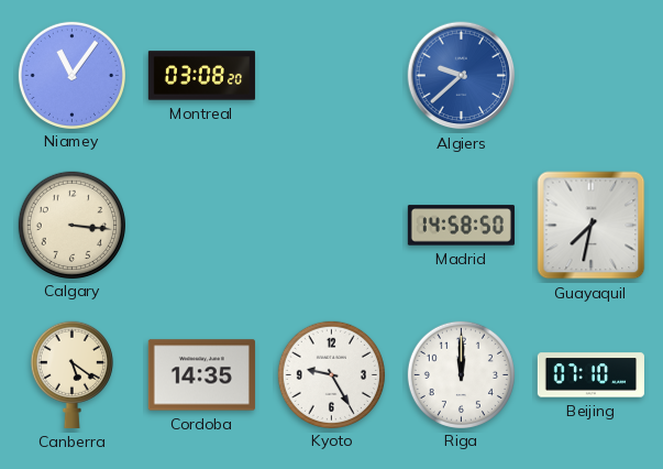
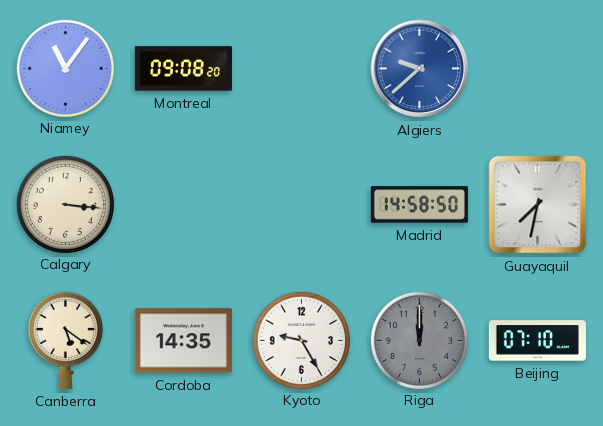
Montreal: 03:08 -> 09:08
Riga dial: white -> grey
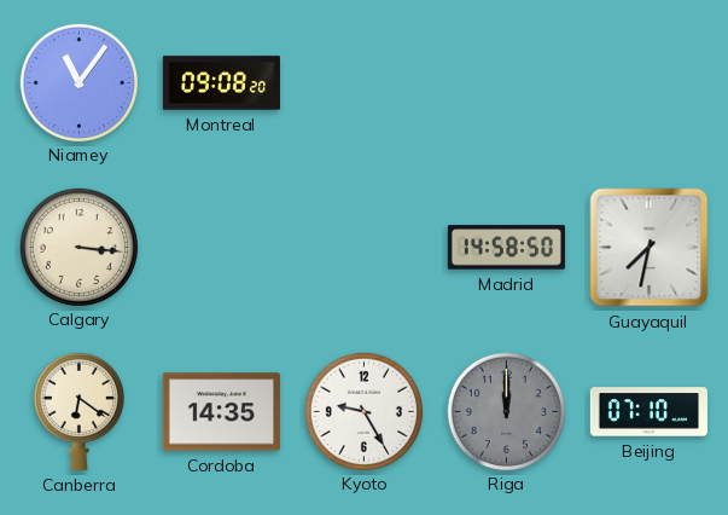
Algiers: 9:38 -> none
Canberra: 5:21 -> 6:21
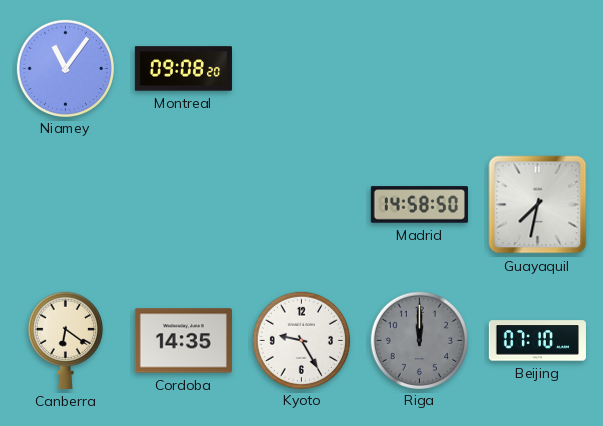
Calgary: 3:16 -> none
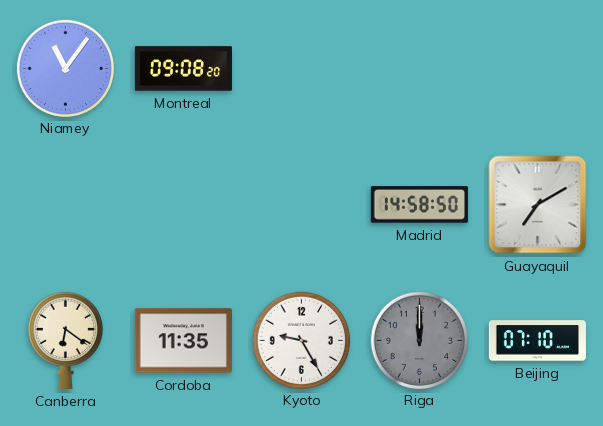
Guayaquil: 7:32 -> 7:10
Cordoba: 14:35 -> 11:35
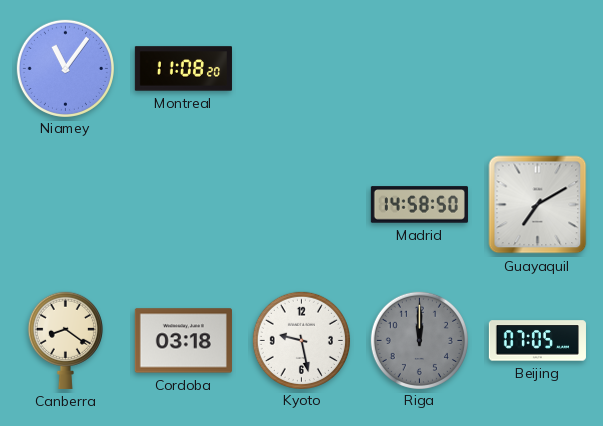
Montreal: 09:08 -> 11:08
Canberra: 6:21 -> 8:21
Cordoba: 11:35 -> 03:18
Kyoto: 9:25 -> 9:28
Beijing: 07:10 -> 07:05
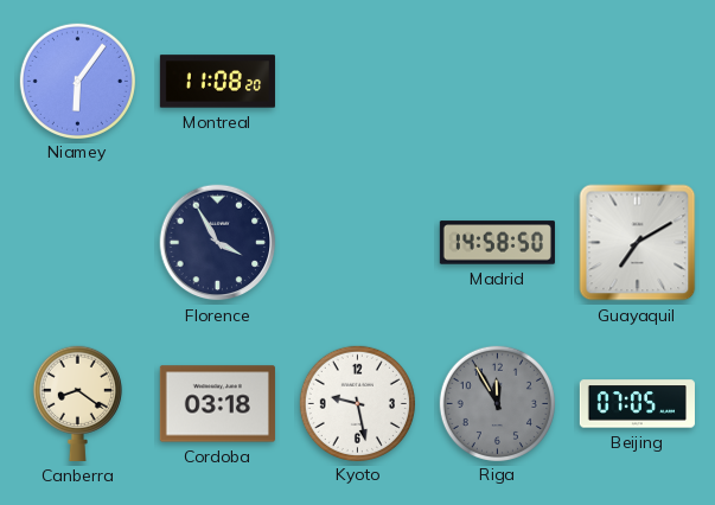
Niamey: 11:06 -> 6:06
Florence: none -> 3:55
Riga: 12:00 -> 11:55
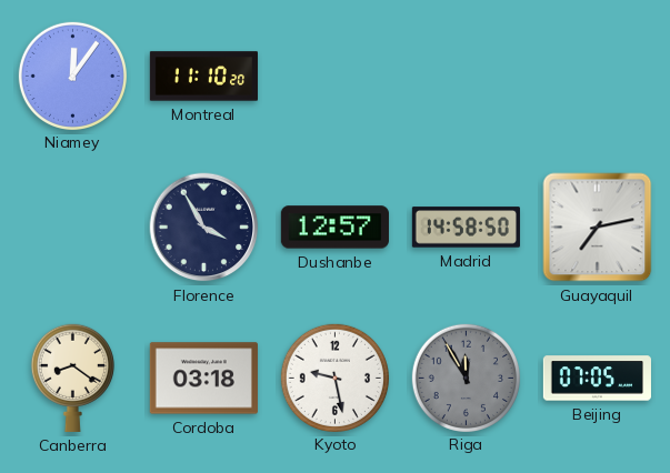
Niamey: 6:06 -> 12:06
Montreal: 11:08 -> 11:10
Dushanbe: none -> 12:57
Guayaquil: 7:10 -> 7:13
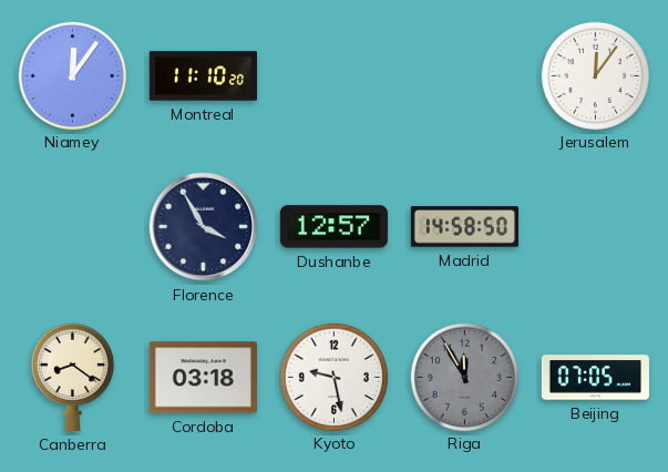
Jerusalem: none -> 12:06
Guayaquil: 7:13 -> none
